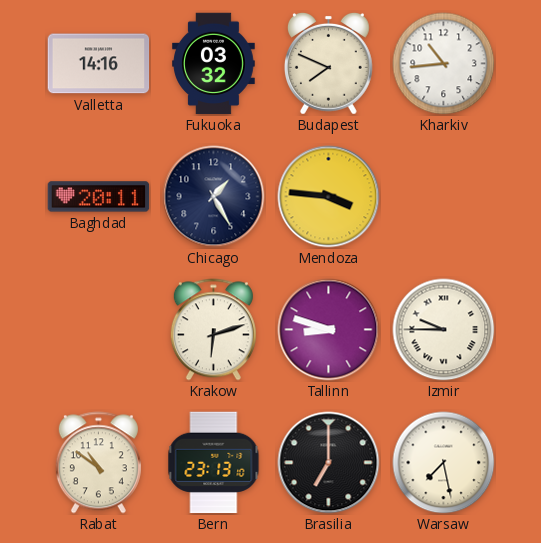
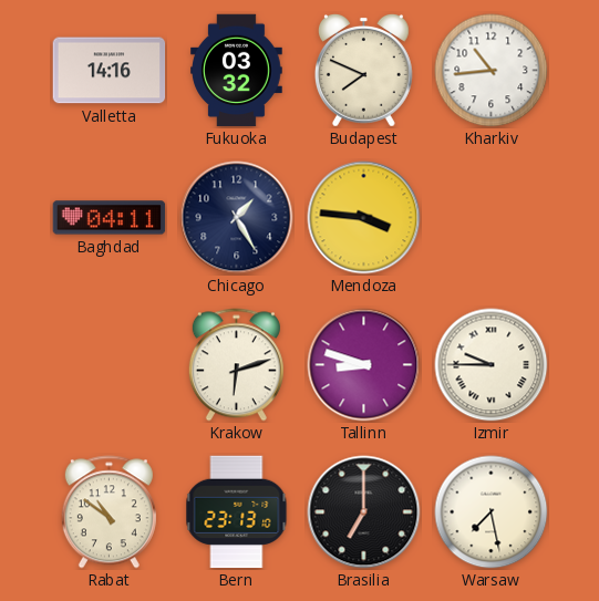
Baghdad: 20:11 -> 04:11
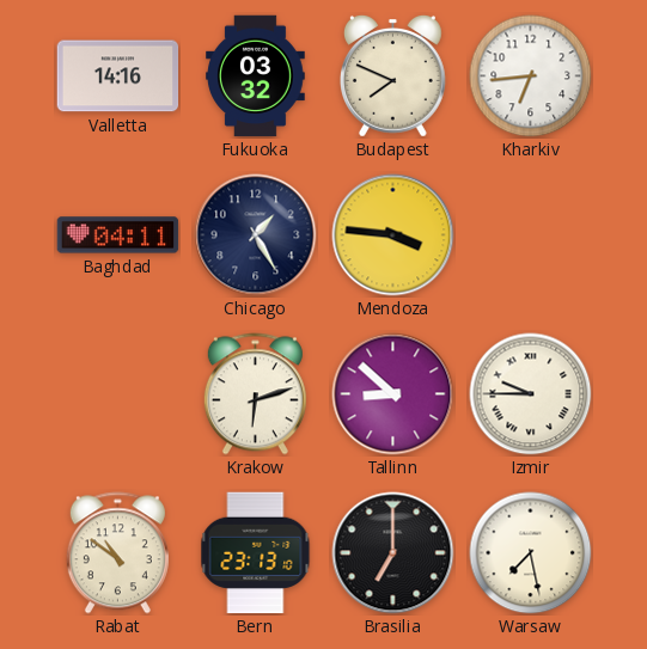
Kharkiv: 10:44 -> 6:44
Tallinn: 8:48 -> 8:52
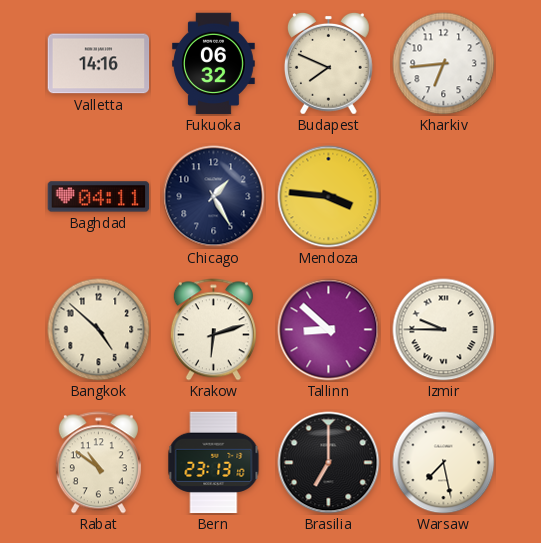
Fukuoka: 03:32 -> 06:32
Bangkok: none -> 4:52
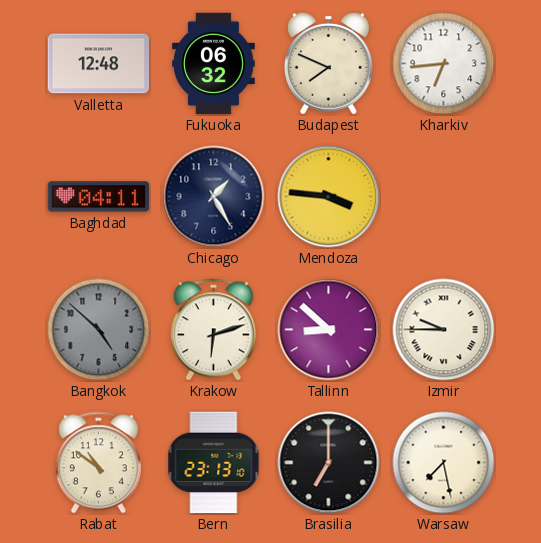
Valletta: 14:16 -> 12:48
Bangkok dial: cream -> grey
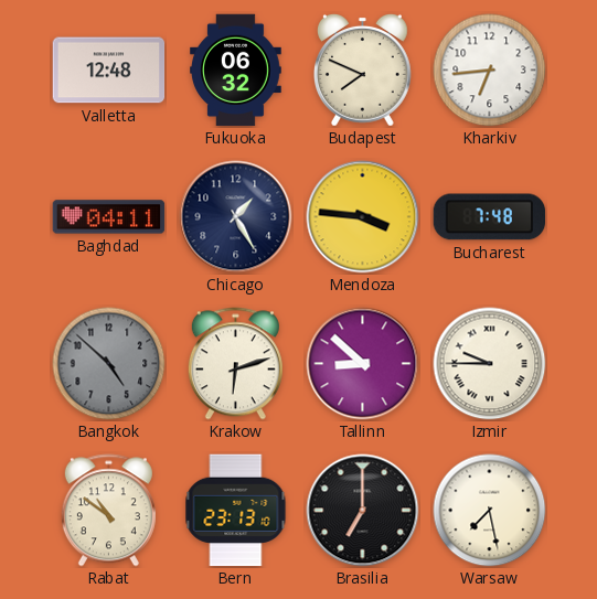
Bucharest: none -> 7:48
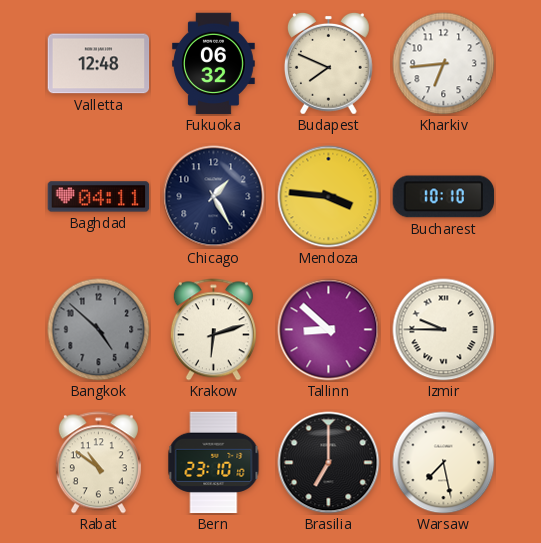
Bucharest: 7:48 -> 10:10
Bern: 23:13 -> 23:10
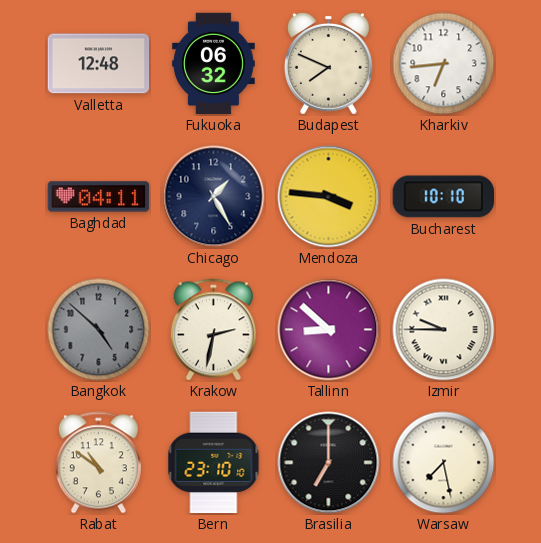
Krakow: 6:12 -> 2:32
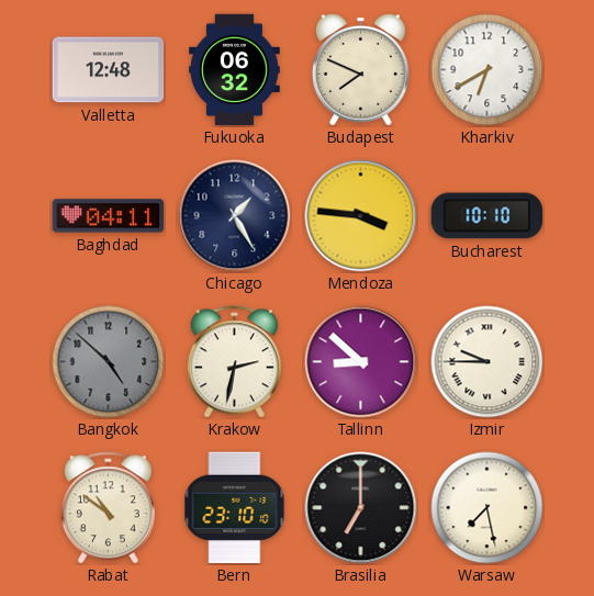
Kharkiv: 6:44 -> 6:40
